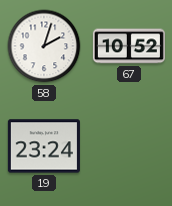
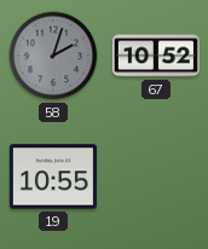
58 dial: white -> grey
19: 23:24 -> 10:55
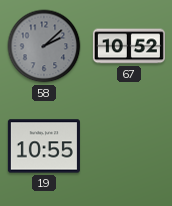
58: 2:03 -> 2:08
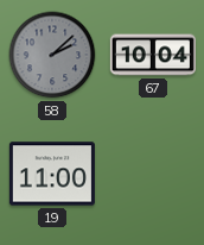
67: 10:52 -> 10:04
19: 10:55 -> 11:00
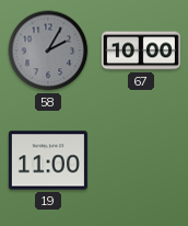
58: 2:08 -> 2:05
67: 10:04 -> 10:00
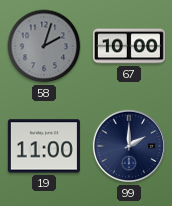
58: 2:05 -> 2:03
99: none -> 2:00
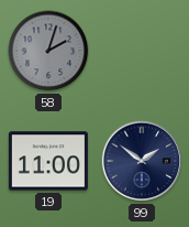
67: 10:00 -> none
99: 2:00 -> 1:51
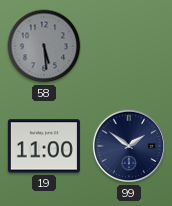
58: 2:03 -> 5:29
